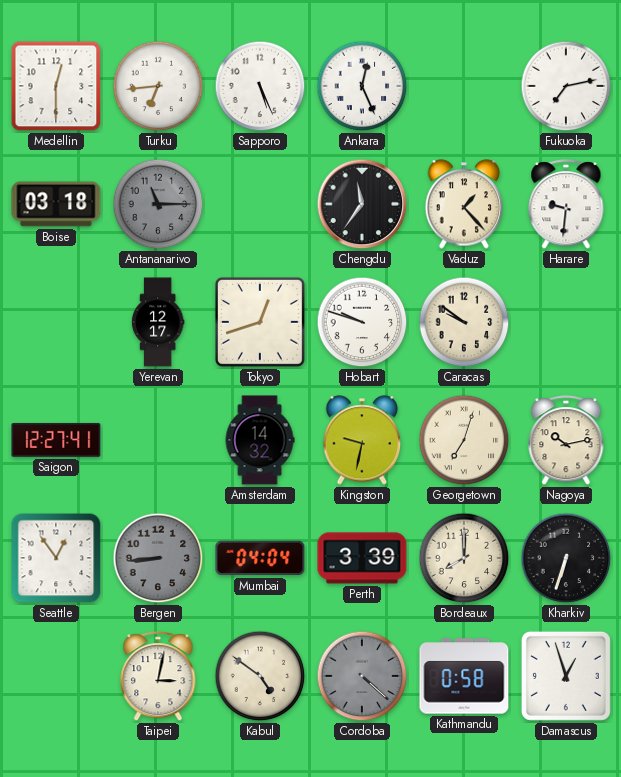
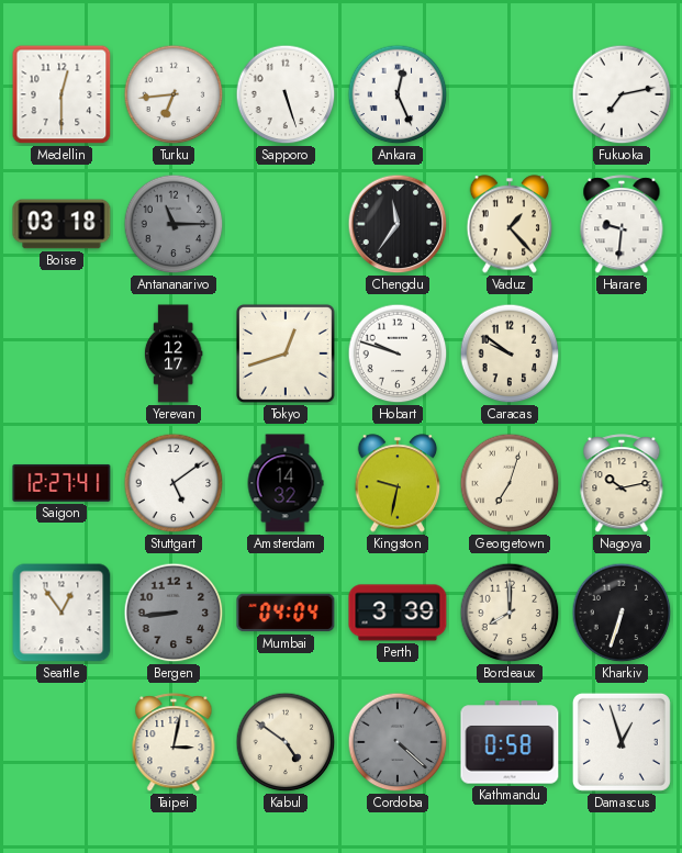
Sapporo: 5:26 -> 5:27
Stuttgart: none -> 5:09
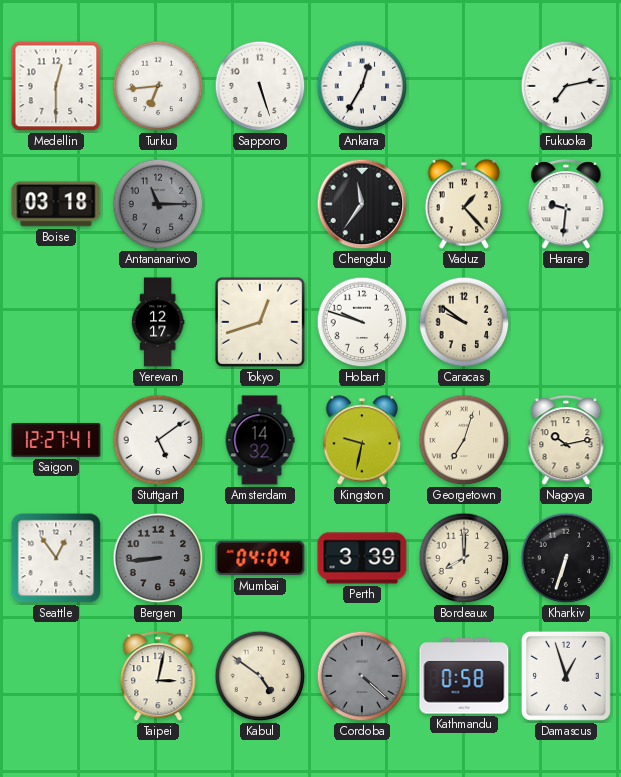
Ankara: 12:26 -> 12:35
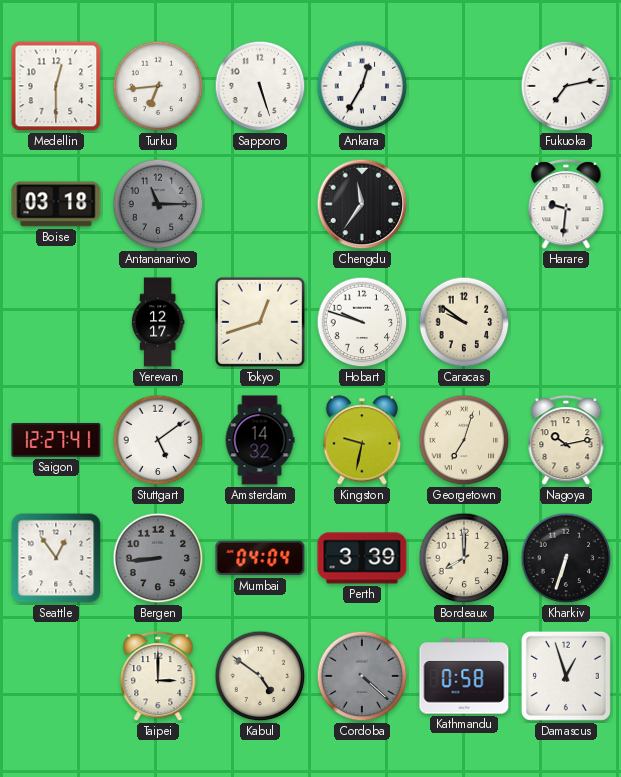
Vaduz: 1:23 -> none
Taipei: 3:02 -> 3:00
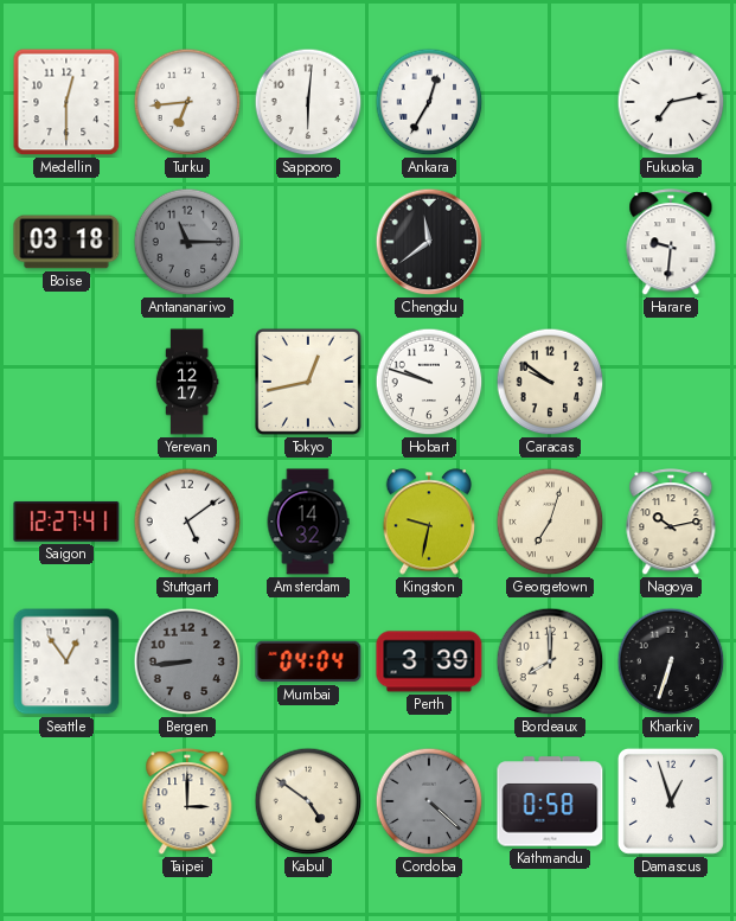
Sapporo: 5:27 -> 6:01
Chengdu: 11:36 -> 11:39
Tokyo: 12:42 -> 12:43
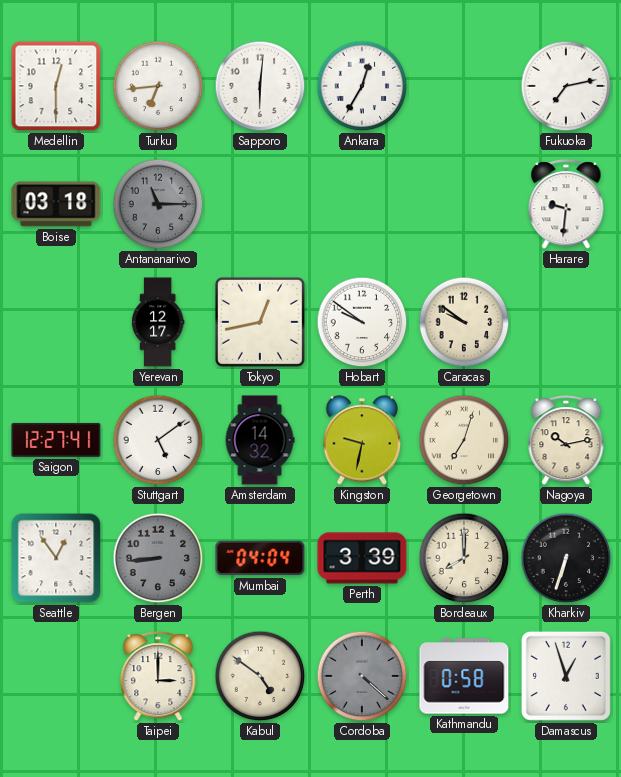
Chengdu: 11:39 -> none
Hobart: 9:48 -> 9:51
